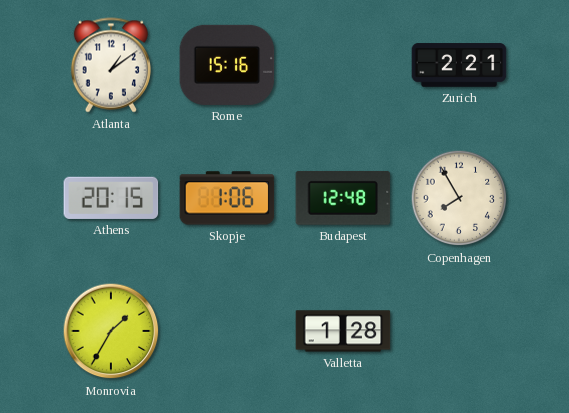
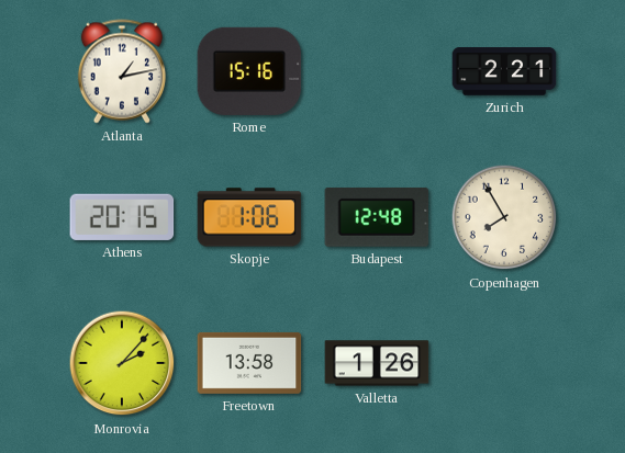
Atlanta: 1:09 -> 1:13
Monrovia: 1:35 -> 2:07
Freetown: none -> 13:58
Valletta: 1:28 -> 1:26
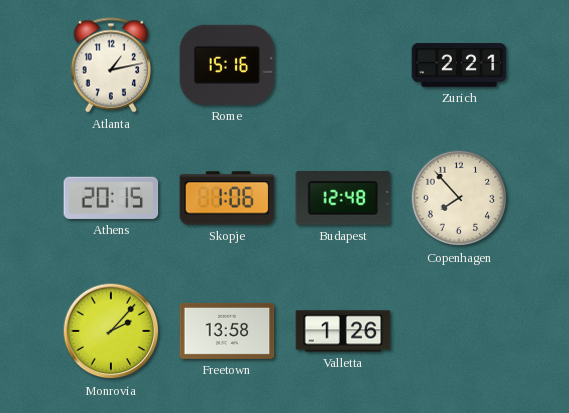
Copenhagen: 7:55 -> 7:53
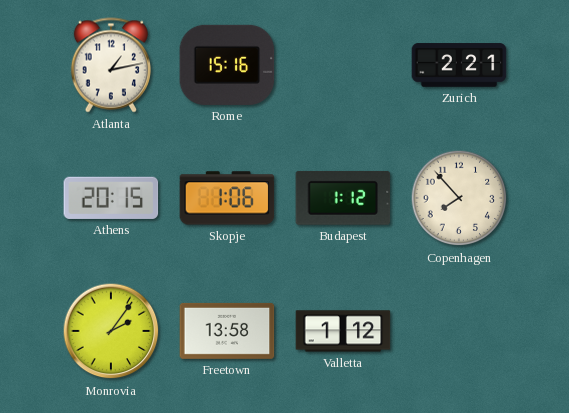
Budapest: 12:48 -> 1:12
Monrovia: 2:07 -> 2:06
Valletta: 1:26 -> 1:12
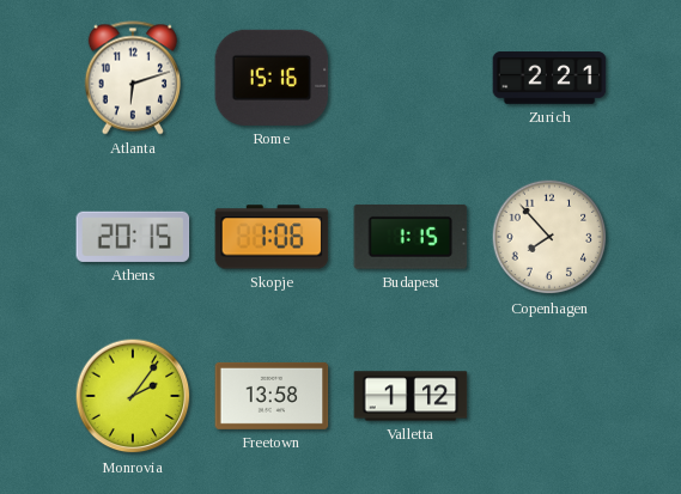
Atlanta: 1:13 -> 6:12
Budapest: 1:12 -> 1:15
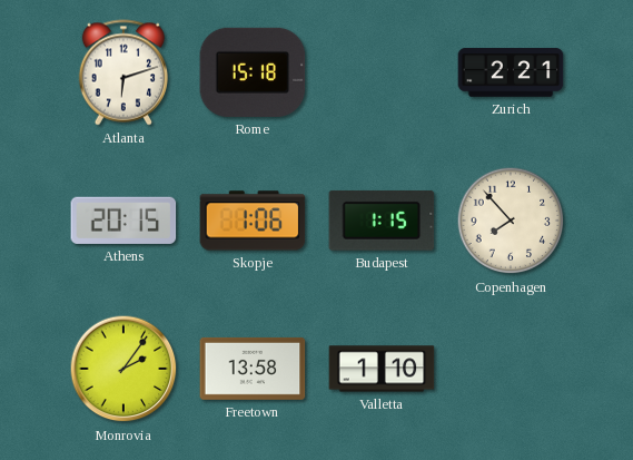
Rome: 15:16 -> 15:18
Valletta: 1:12 -> 1:10
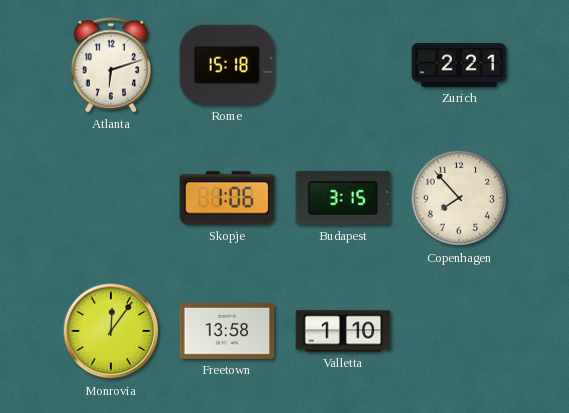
Athens: 20:15 -> none
Budapest: 1:15 -> 3:15
Monrovia: 2:06 -> 12:06
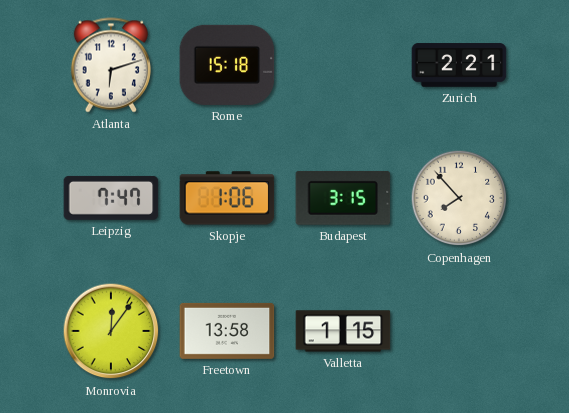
Leipzig: none -> 7:47
Valletta: 1:10 -> 1:15
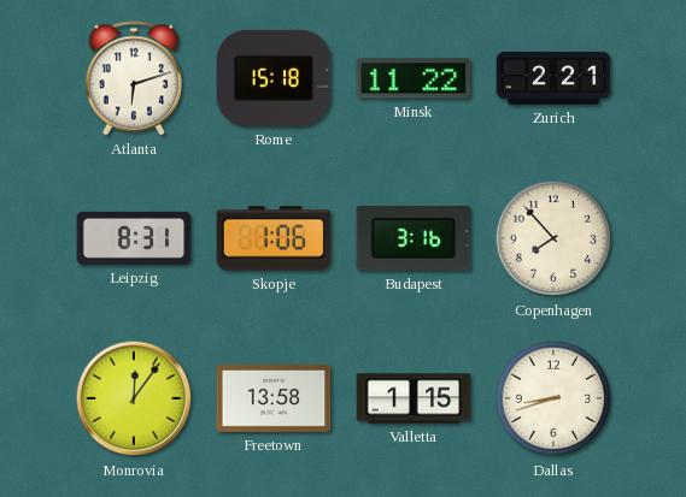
Minsk: none -> 11:22
Leipzig: 7:47 -> 8:31
Budapest: 3:15 -> 3:16
Dallas: none -> 8:42
